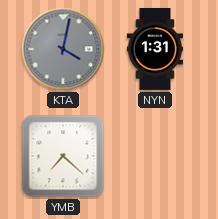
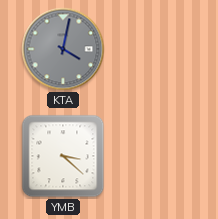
NYN: 1:31 -> none
YMB: 7:22 -> 3:22
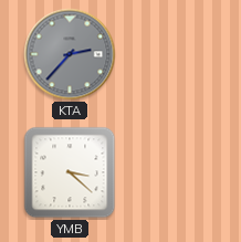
KTA: 4:02 -> 2:37
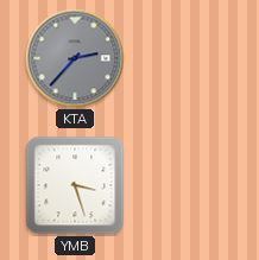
YMB: 3:22 -> 3:27
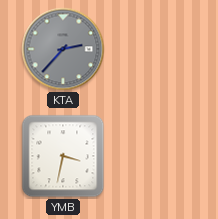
YMB: 3:27 -> 3:32
